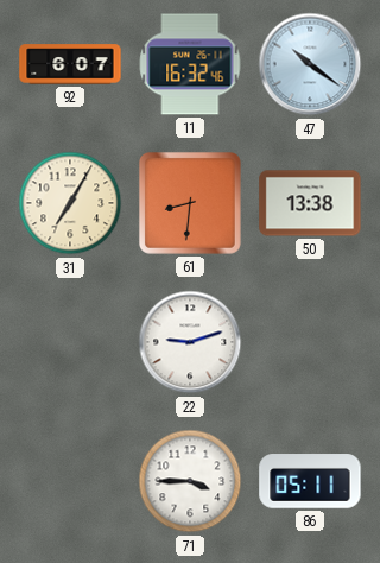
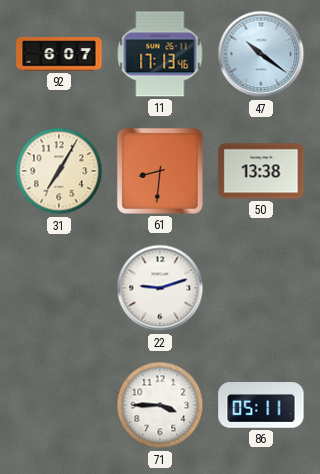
11: 16:32 -> 17:13
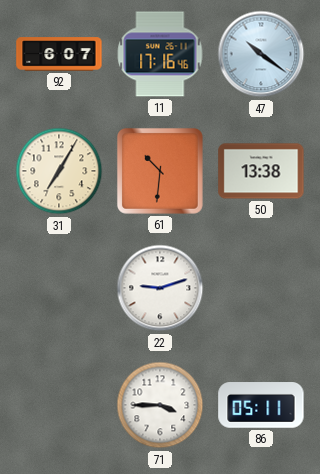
11: 17:13 -> 17:16
61: 8:31 -> 10:31
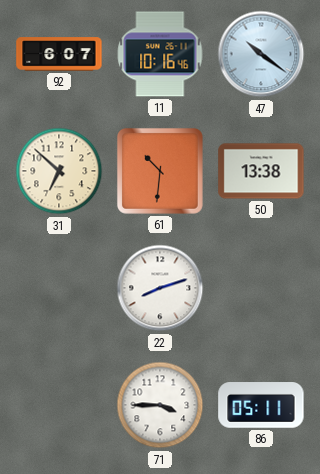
11: 17:16 -> 10:16
31: 7:05 -> 6:52
22: 9:12 -> 8:12
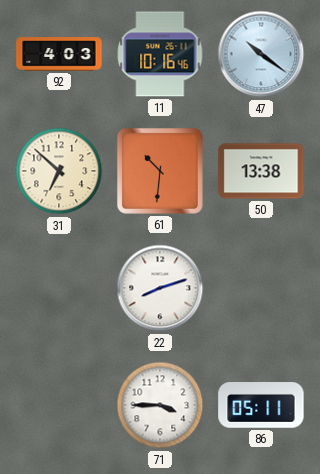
92: 6:07 -> 4:03
